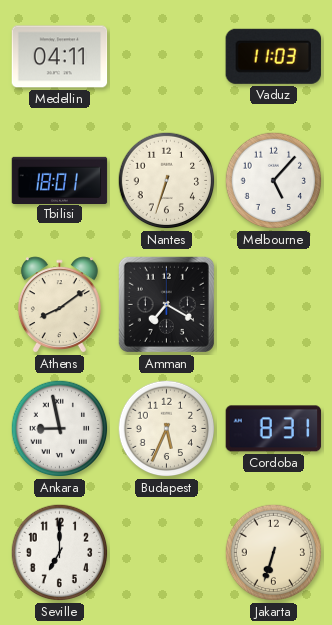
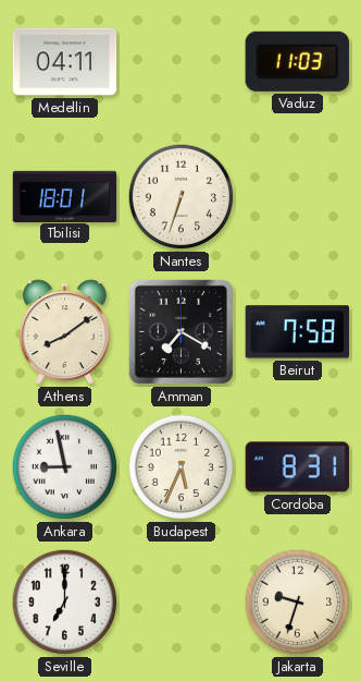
Melbourne: 5:07 -> none
Beirut: none -> 7:58
Jakarta: 6:33 -> 9:33
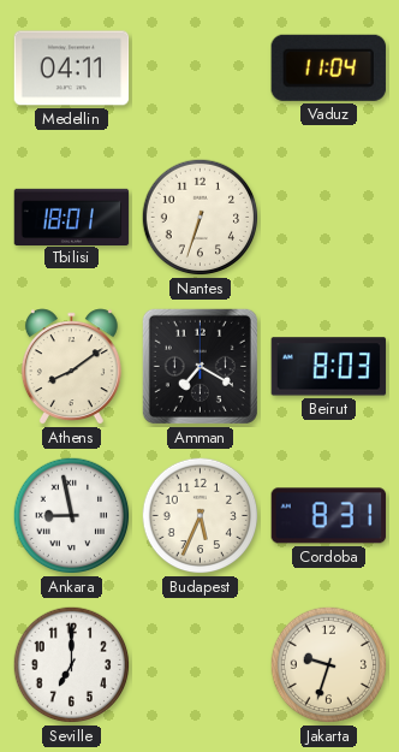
Vaduz: 11:03 -> 11:04
Beirut: 7:58 -> 8:03
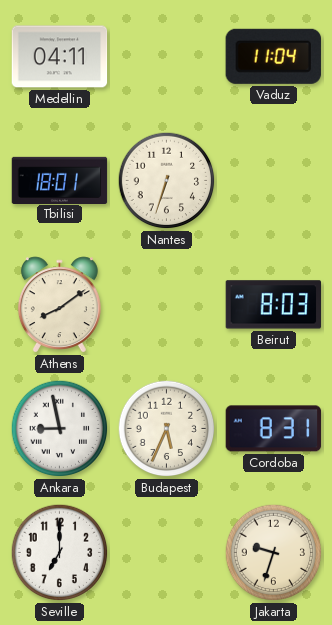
Amman: 7:20 -> none
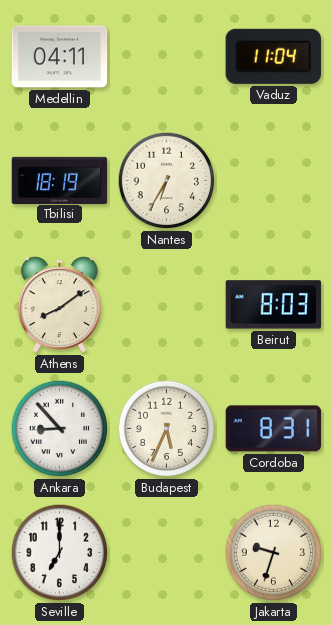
Tbilisi: 18:01 -> 18:19
Nantes: 6:33 -> 6:35
Ankara: 8:58 -> 8:53
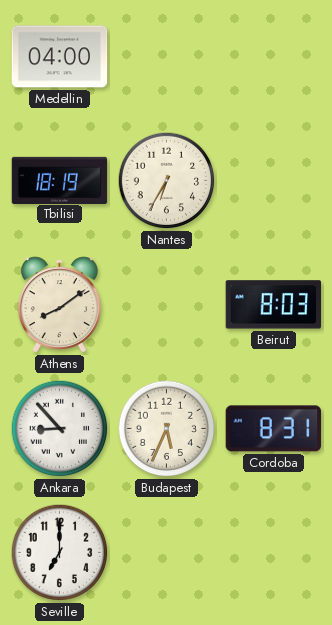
Medellin: 04:11 -> 04:00
Vaduz: 11:04 -> none
Jakarta: 9:33 -> none
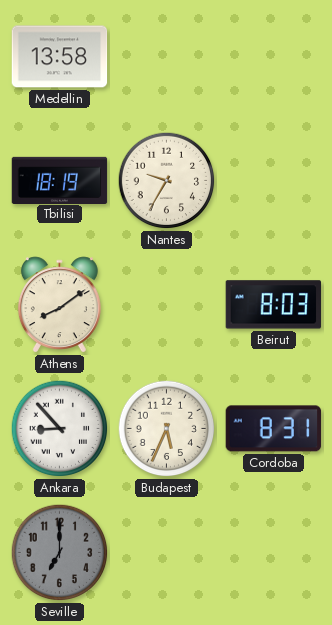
Medellin: 04:00 -> 13:58
Nantes: 6:35 -> 9:35
Seville dial: white -> grey
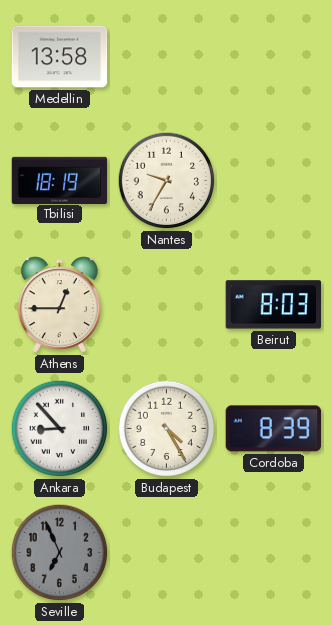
Athens: 8:09 -> 12:45
Budapest: 5:34 -> 4:25
Cordoba: 8:31 -> 8:39
Seville: 7:00 -> 6:56
